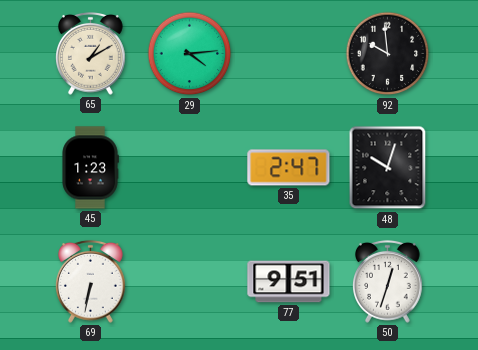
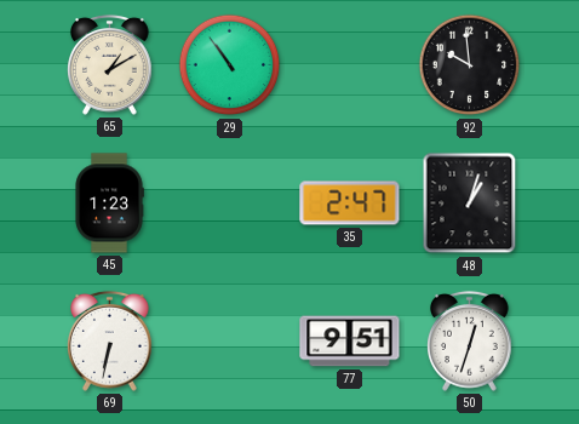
29: 4:14 -> 10:54
48: 10:03 -> 1:03
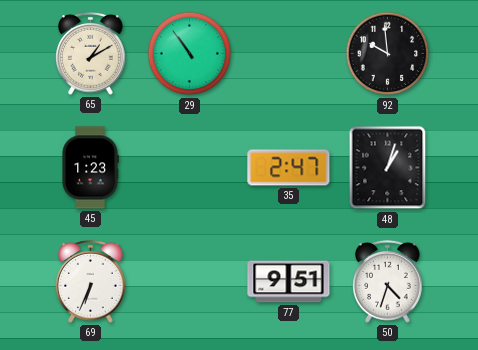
69: 6:32 -> 6:34
50: 12:33 -> 4:33
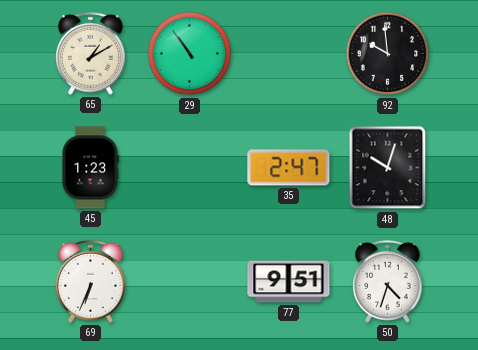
48: 1:03 -> 10:03
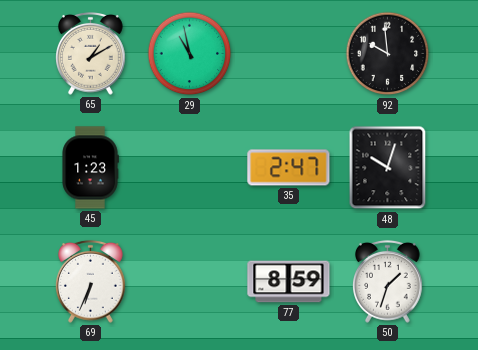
29: 10:54 -> 10:58
77: 9:51 -> 8:59
50: 4:33 -> 1:33
